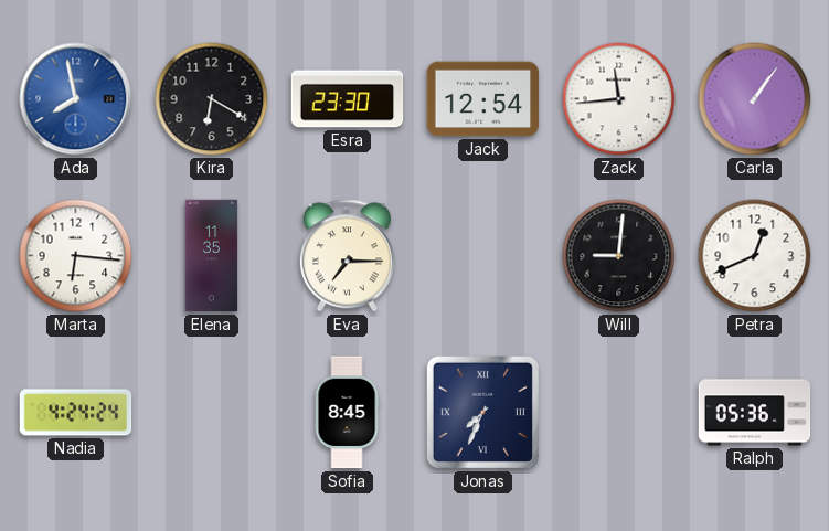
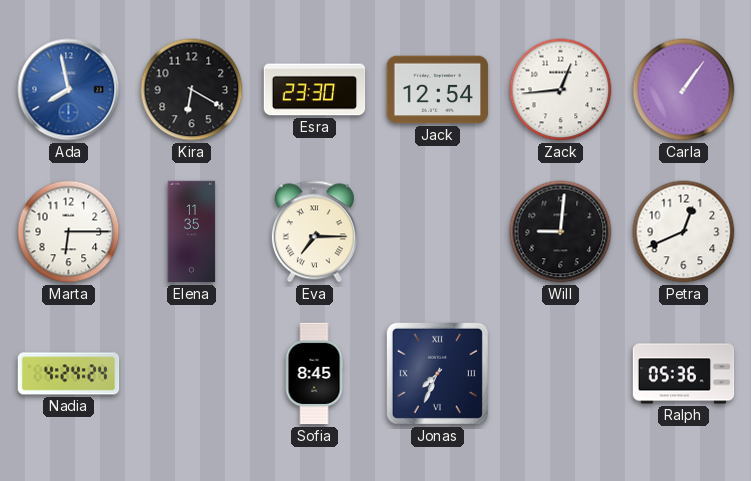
Zack: 11:44 -> 12:44
Marta: 6:16 -> 6:15
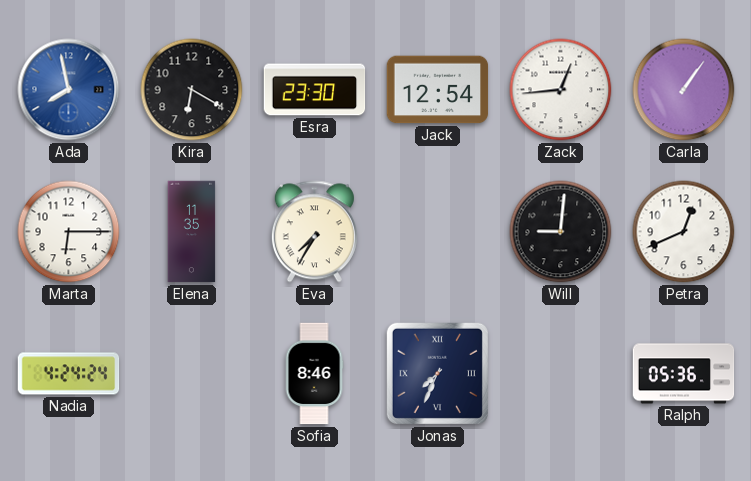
Eva: 7:15 -> 7:35
Sofia: 8:45 -> 8:46
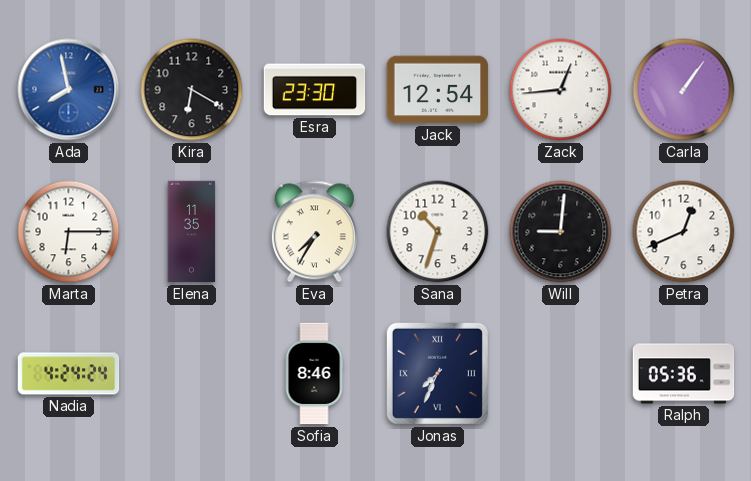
Sana: none -> 10:33
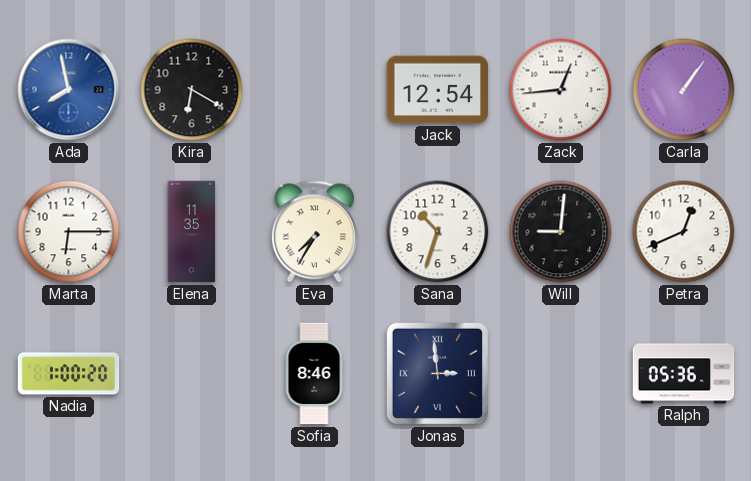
Esra: 23:30 -> none
Nadia: 4:24 -> 1:00
Jonas: 7:34 -> 2:59
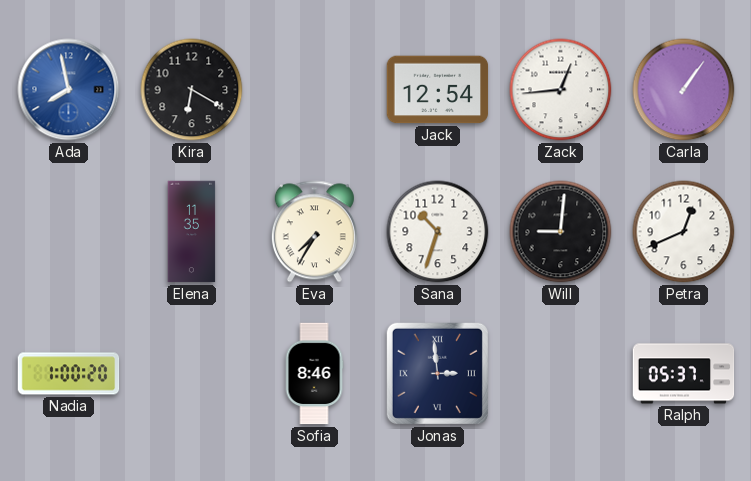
Marta: 6:15 -> none
Ralph: 05:36 -> 05:37
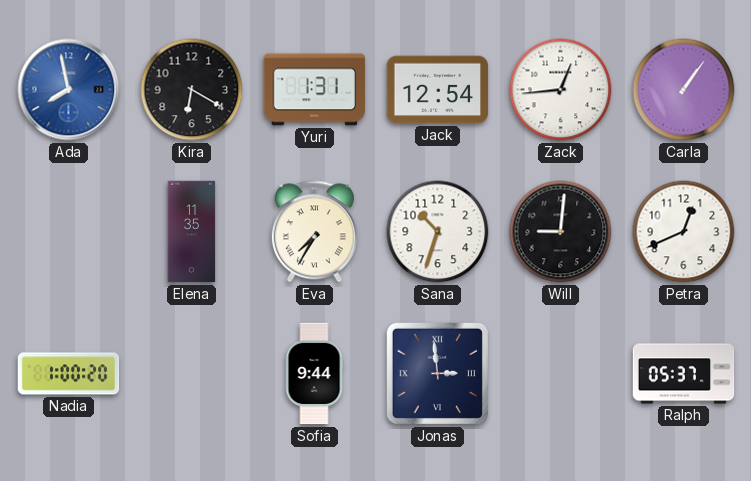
Yuri: none -> 1:31
Sofia: 8:46 -> 9:44
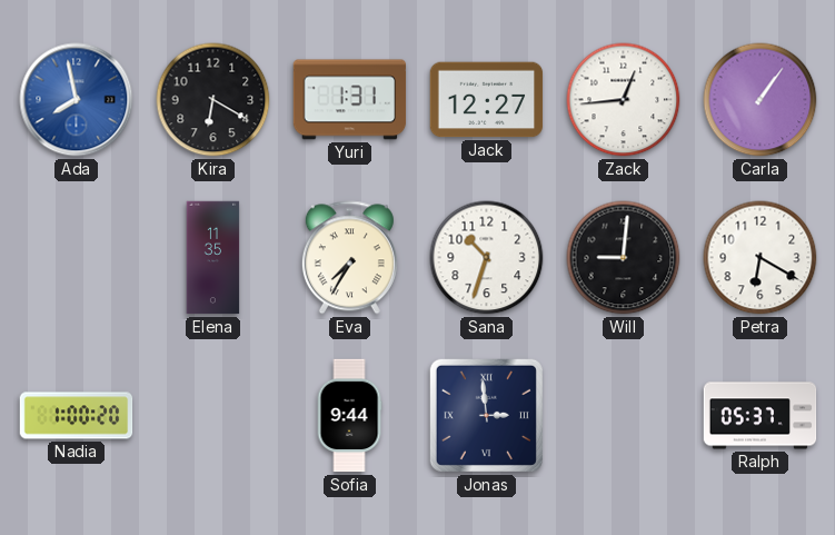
Jack: 12:54 -> 12:27
Petra: 12:41 -> 6:20
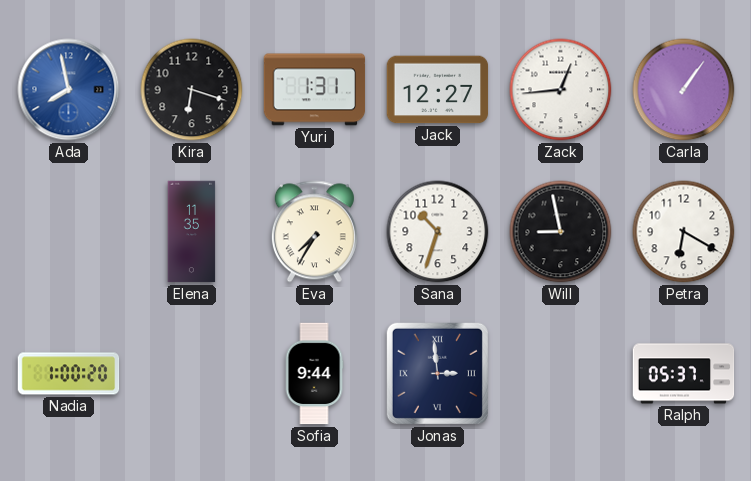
Kira: 6:20 -> 6:18
Will: 9:01 -> 8:58
